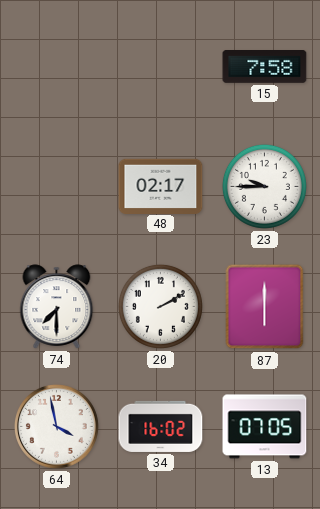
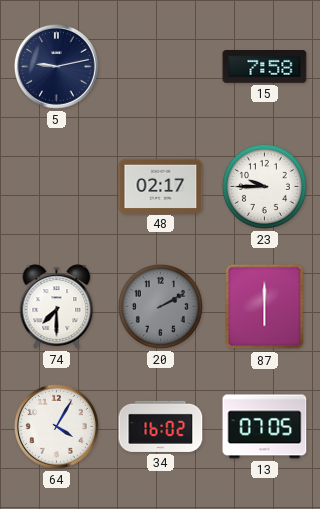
5: none -> 9:13
20 dial: white -> grey
64: 3:58 -> 4:05
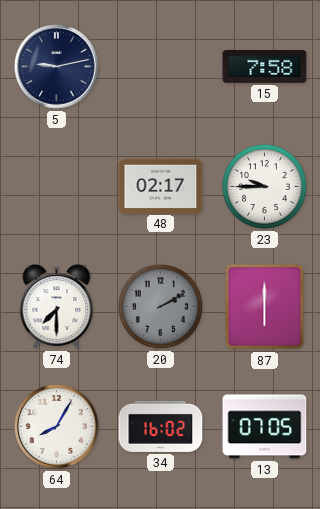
64: 4:05 -> 8:05
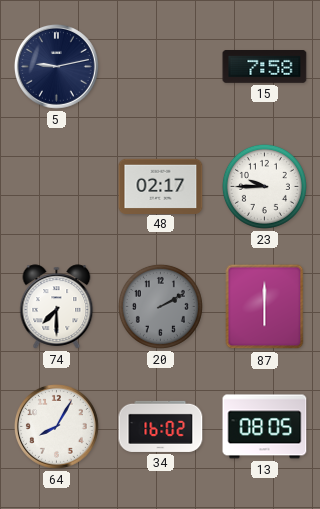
13: 07:05 -> 08:05
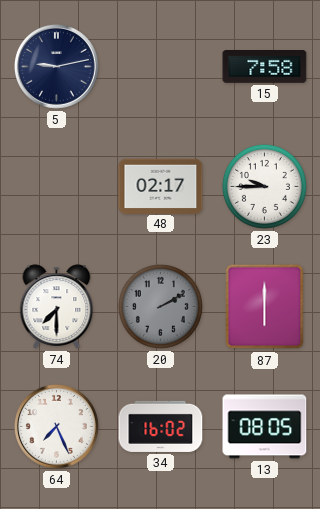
64: 8:05 -> 7:26
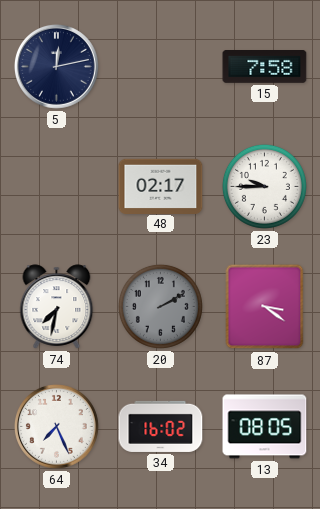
5: 9:13 -> 12:13
74: 7:30 -> 7:32
87: 6:00 -> 3:21
